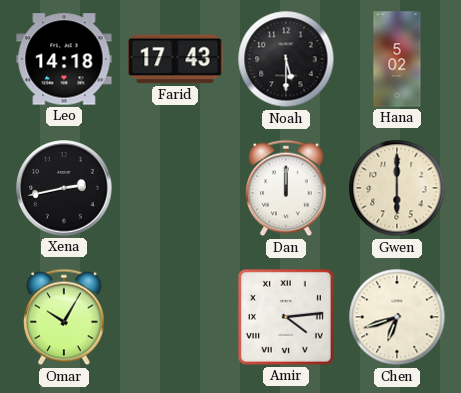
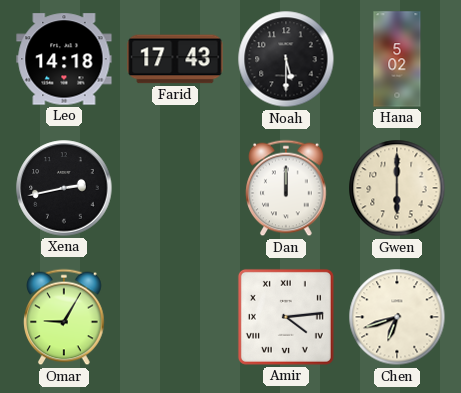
Omar: 10:05 -> 9:05
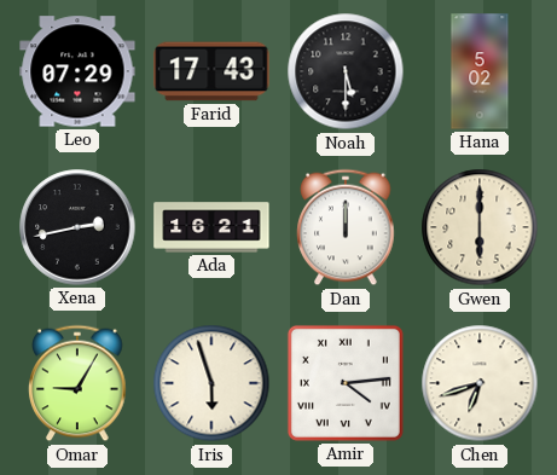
Leo: 14:18 -> 07:29
Ada: none -> 16:21
Iris: none -> 5:57
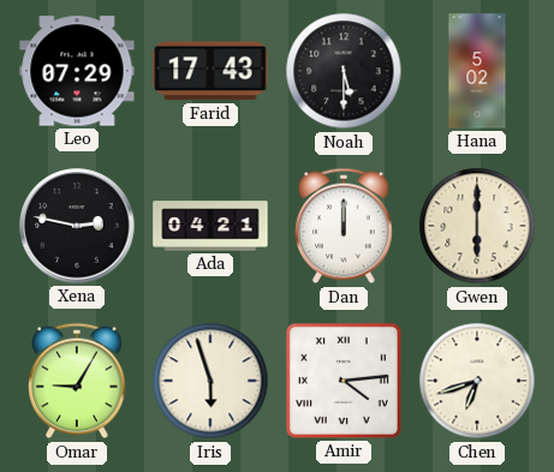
Xena: 2:43 -> 2:47
Ada: 16:21 -> 04:21
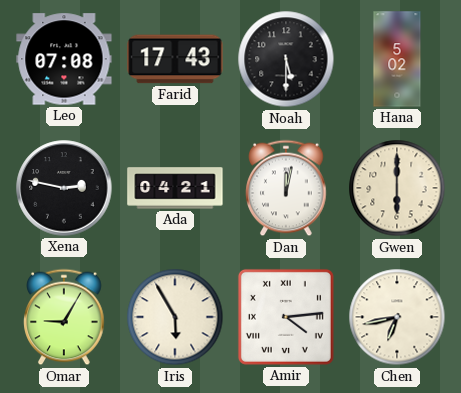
Leo: 07:29 -> 07:08
Dan: 12:00 -> 12:02
Iris: 5:57 -> 5:55
Chen: 6:42 -> 6:43
